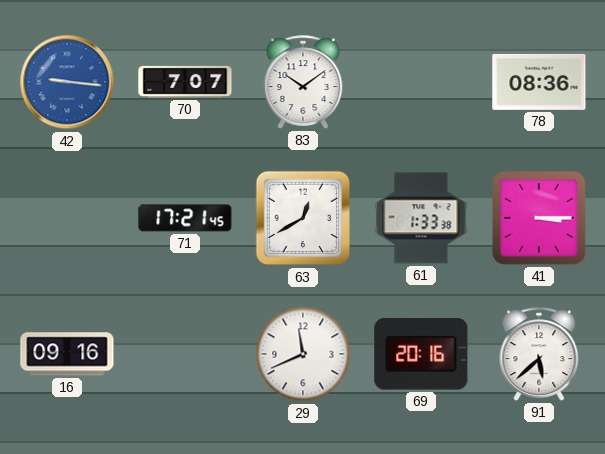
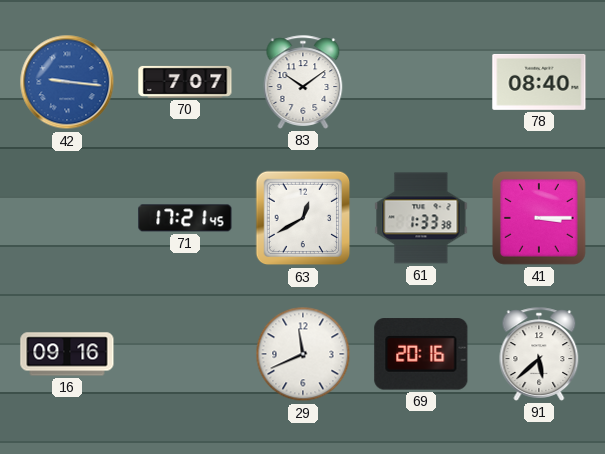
78: 08:36 -> 08:40
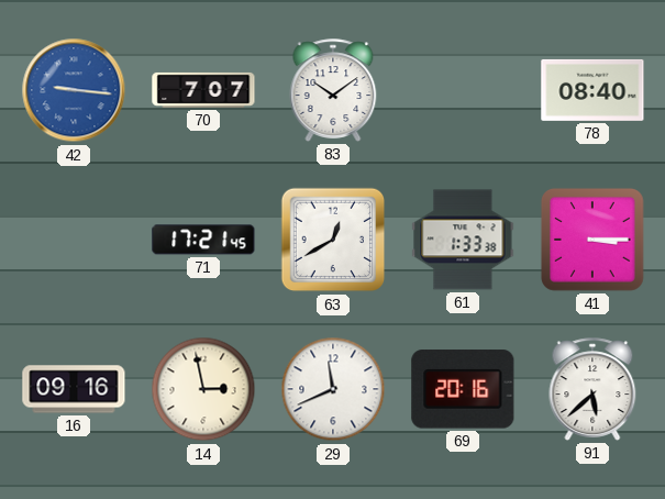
14: none -> 2:58
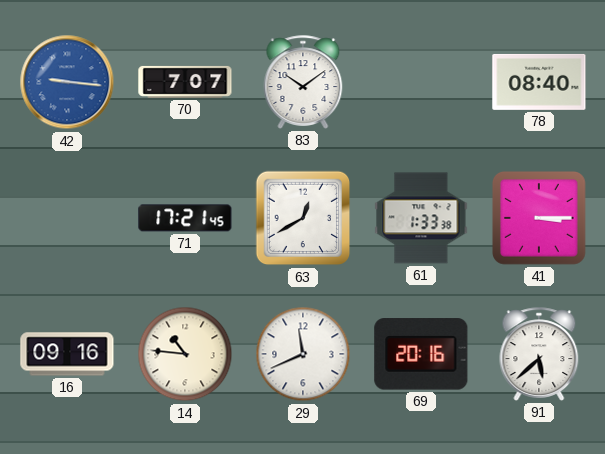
14: 2:58 -> 10:46
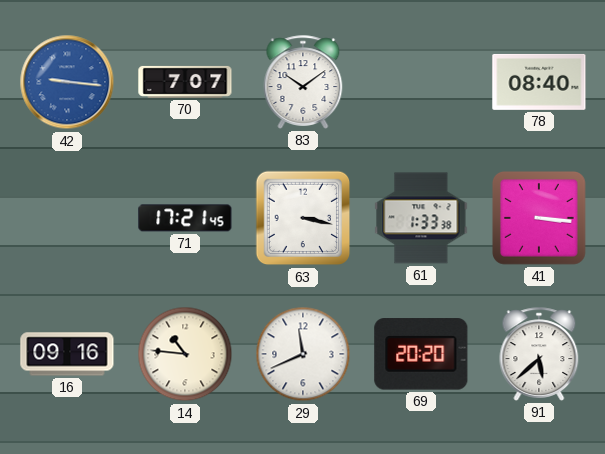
63: 12:40 -> 3:17
41: 3:15 -> 3:16
69: 20:16 -> 20:20
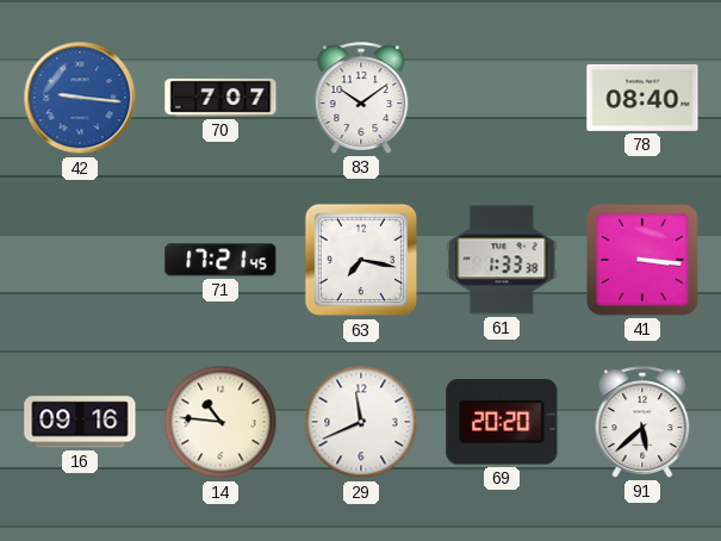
63: 3:17 -> 7:17
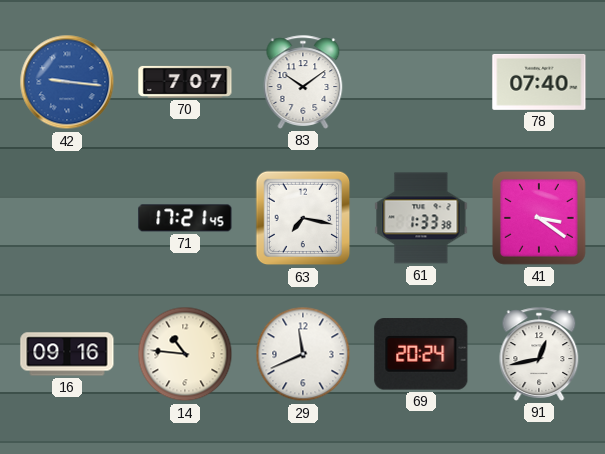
78: 08:40 -> 07:40
41: 3:16 -> 3:21
69: 20:20 -> 20:24
91: 5:38 -> 12:43
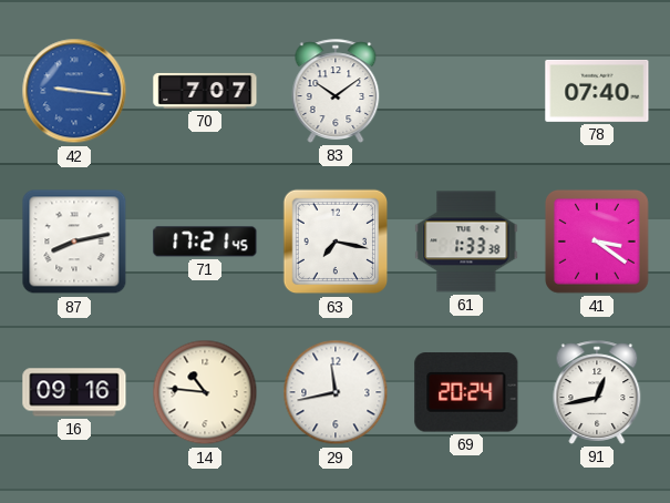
87: none -> 8:13
29: 11:41 -> 11:43
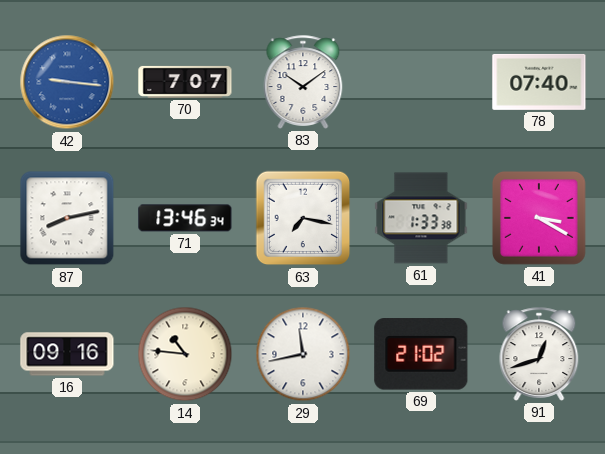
71: 17:21 -> 13:46
41: 3:21 -> 3:20
69: 20:24 -> 21:02
91: 12:43 -> 12:42
